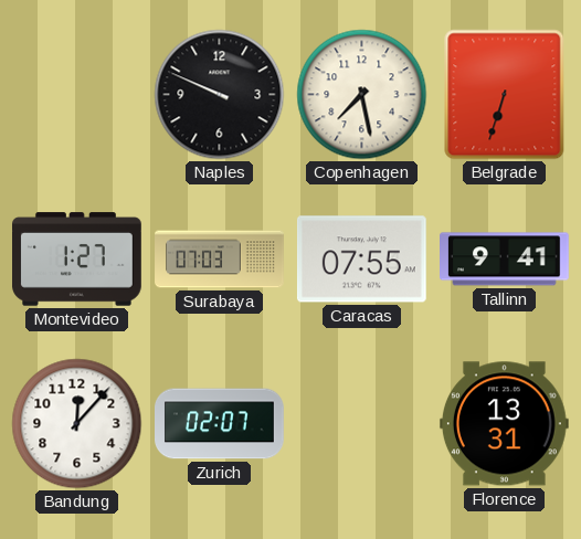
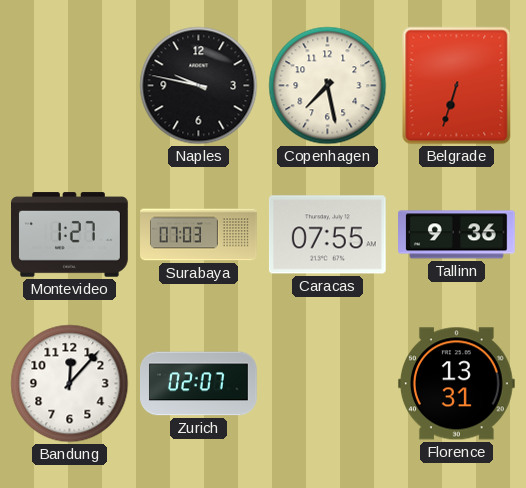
Naples: 9:49 -> 9:47
Tallinn: 9:41 -> 9:36
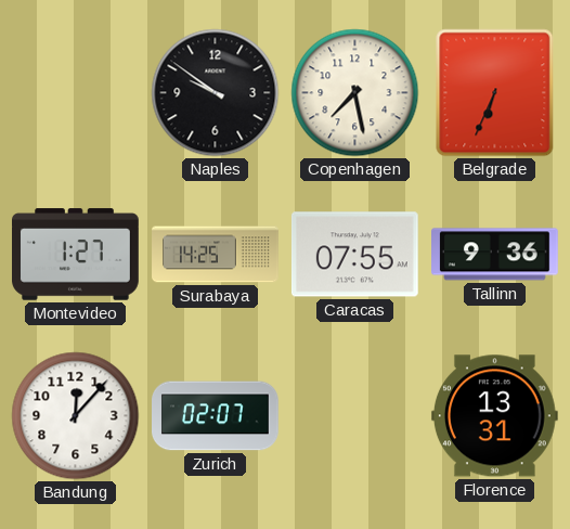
Naples: 9:47 -> 9:51
Belgrade: 6:33 -> 6:34
Surabaya: 07:03 -> 14:25
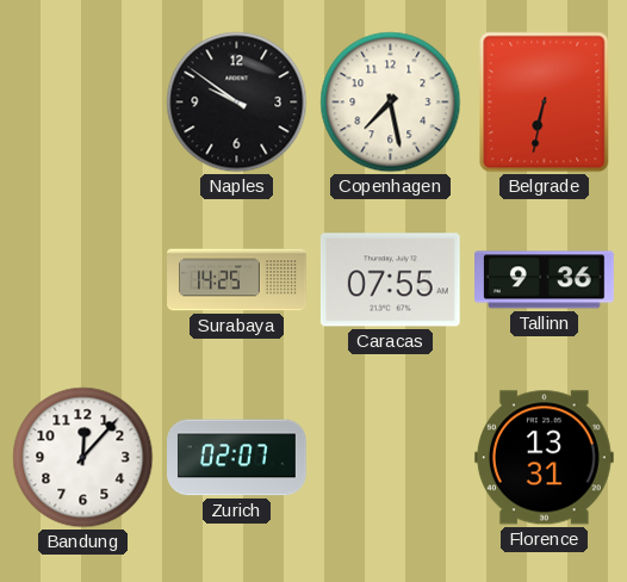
Belgrade: 6:34 -> 6:32
Montevideo: 1:27 -> none
